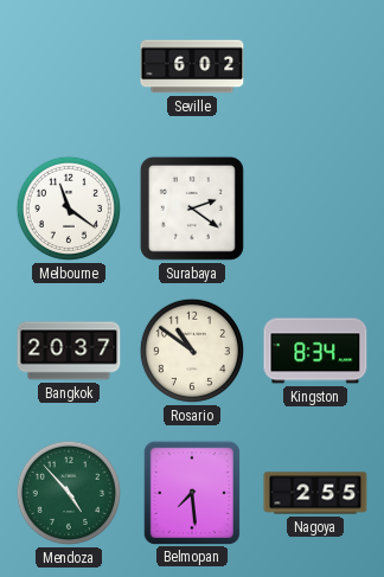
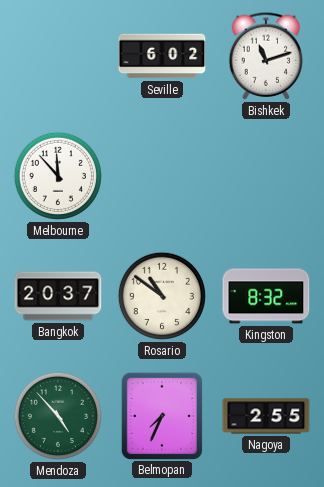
Bishkek: none -> 11:12
Melbourne: 11:21 -> 11:53
Surabaya: 2:21 -> none
Kingston: 8:34 -> 8:32
Belmopan: 7:29 -> 7:34
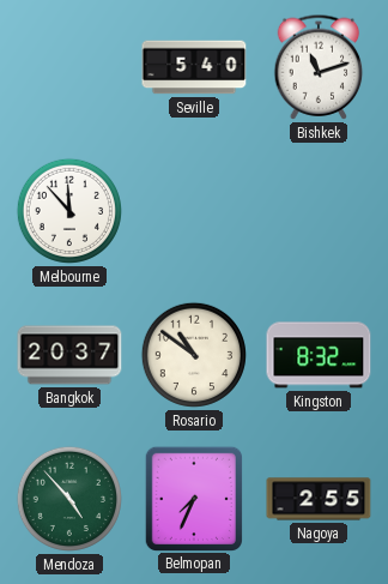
Seville: 6:02 -> 5:40
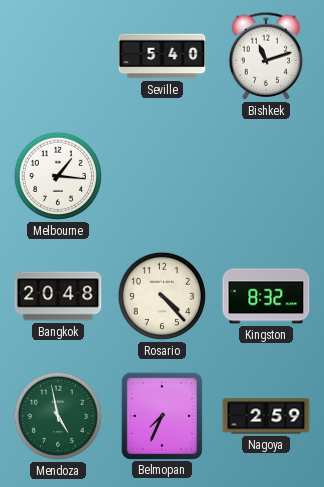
Melbourne: 11:53 -> 1:16
Bangkok: 20:37 -> 20:48
Rosario: 10:51 -> 4:23
Mendoza: 4:53 -> 4:58
Nagoya: 2:55 -> 2:59
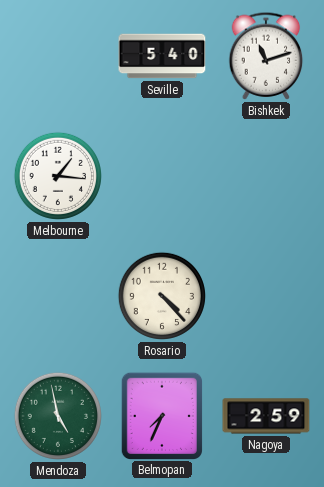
Bangkok: 20:48 -> none
Kingston: 8:32 -> none
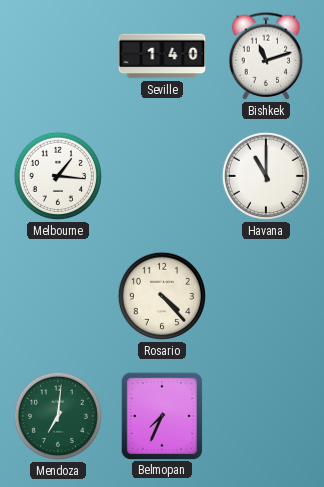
Seville: 5:40 -> 1:40
Havana: none -> 11:00
Mendoza: 4:58 -> 7:01
Nagoya: 2:59 -> none
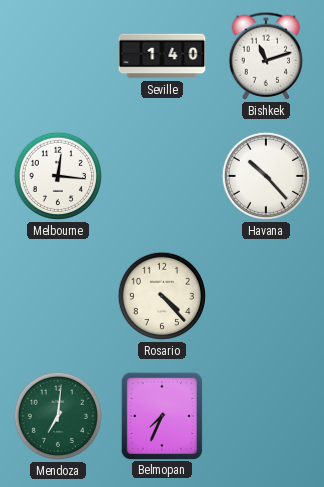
Melbourne: 1:16 -> 12:16
Havana: 11:00 -> 10:23
